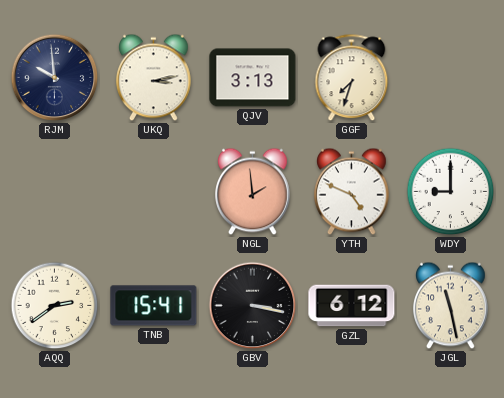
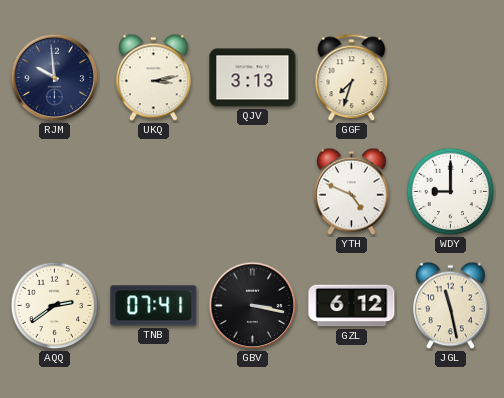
NGL: 1:59 -> none
TNB: 15:41 -> 07:41
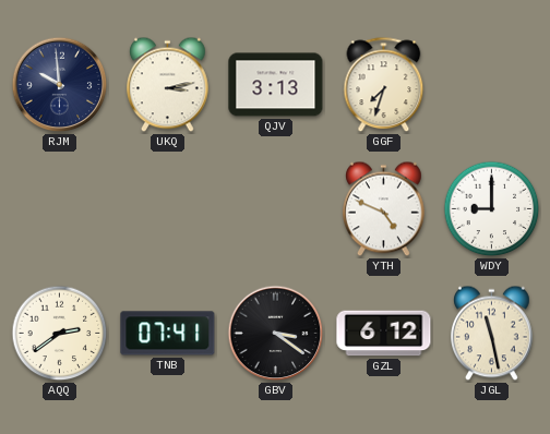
GBV: 3:17 -> 3:21
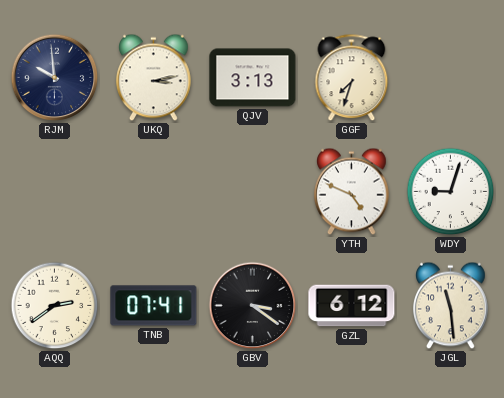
WDY: 9:00 -> 9:03
JGL: 11:28 -> 11:29
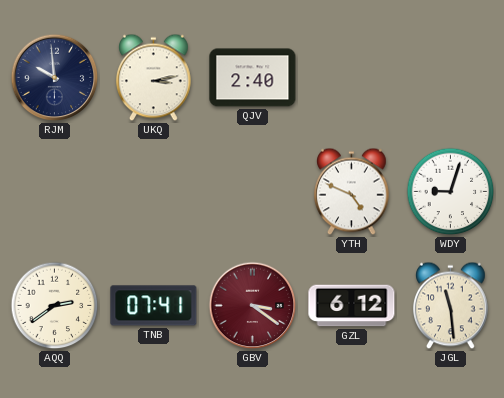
QJV: 3:13 -> 2:40
GGF: 7:33 -> none
GBV dial: black -> burgundy
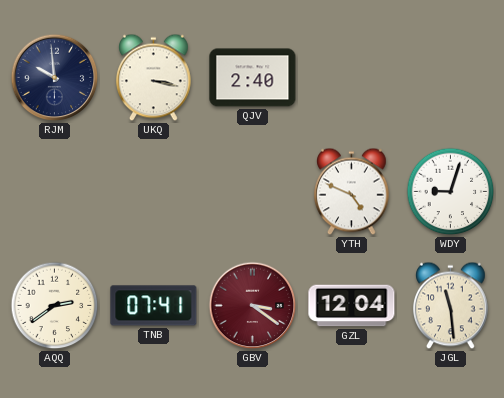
UKQ: 3:13 -> 3:17
GZL: 6:12 -> 12:04
